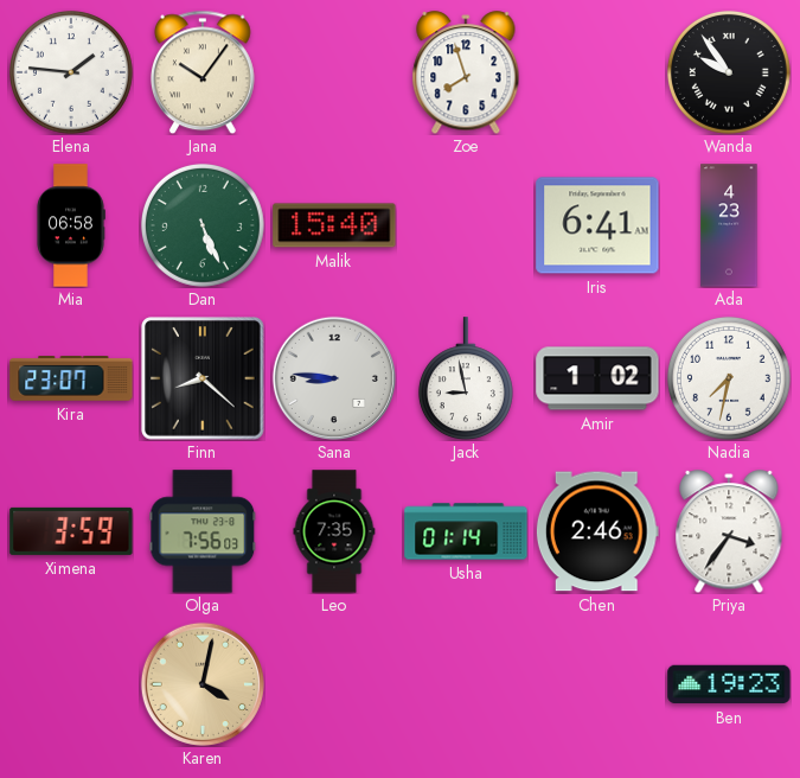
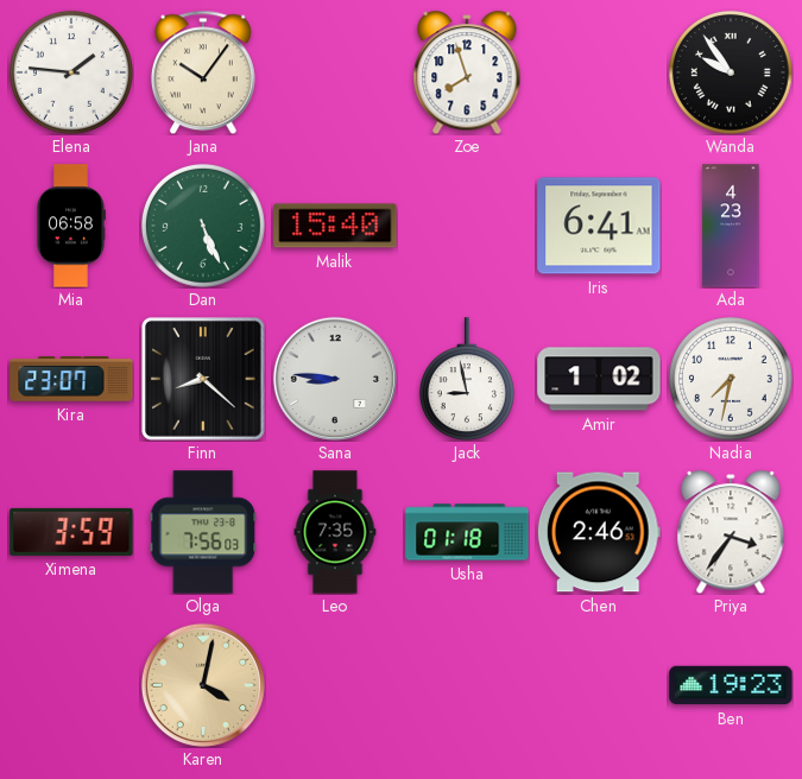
Usha: 01:14 -> 01:18
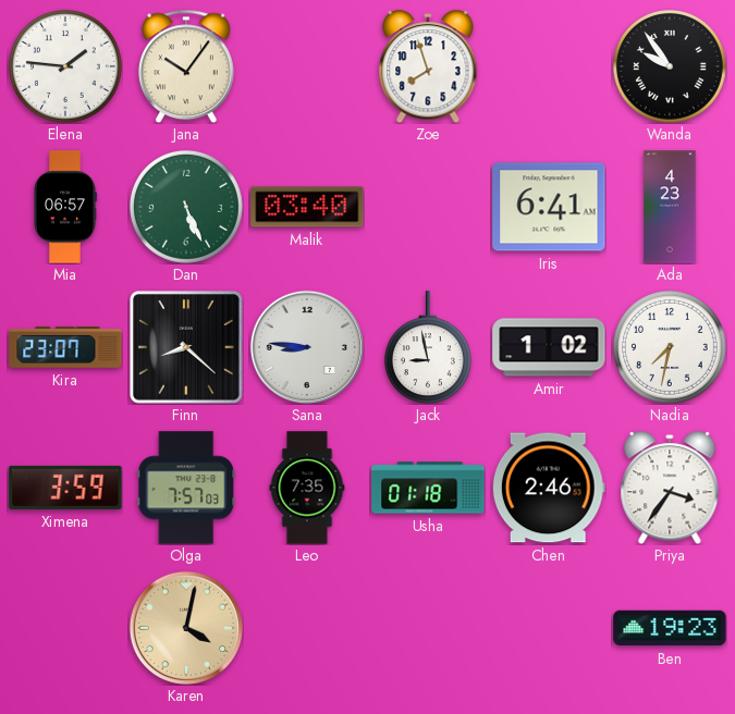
Mia: 06:58 -> 06:57
Malik: 15:40 -> 03:40
Olga: 7:56 -> 7:57
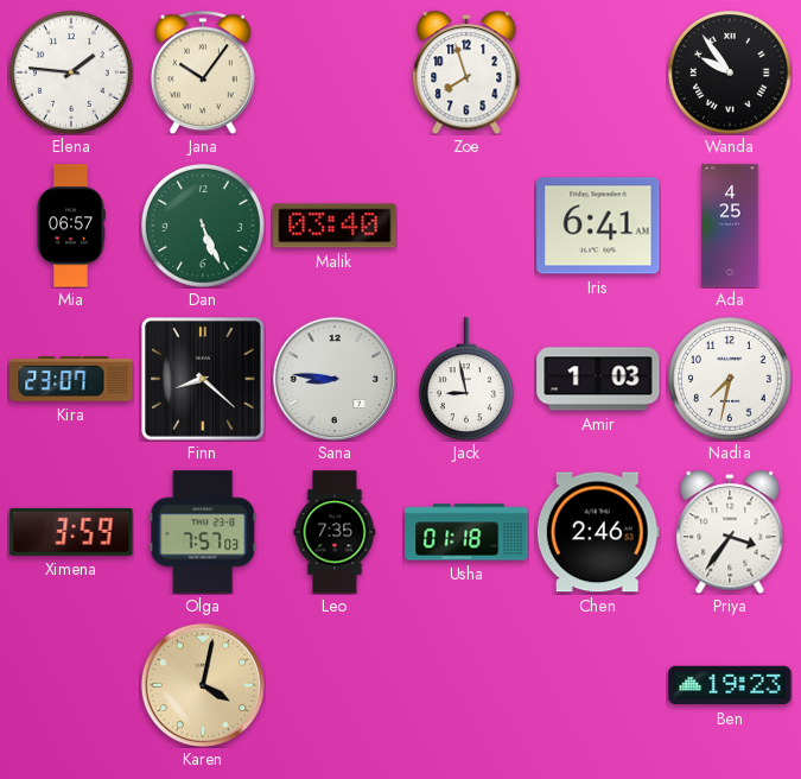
Ada: 4:23 -> 4:25
Amir: 1:02 -> 1:03
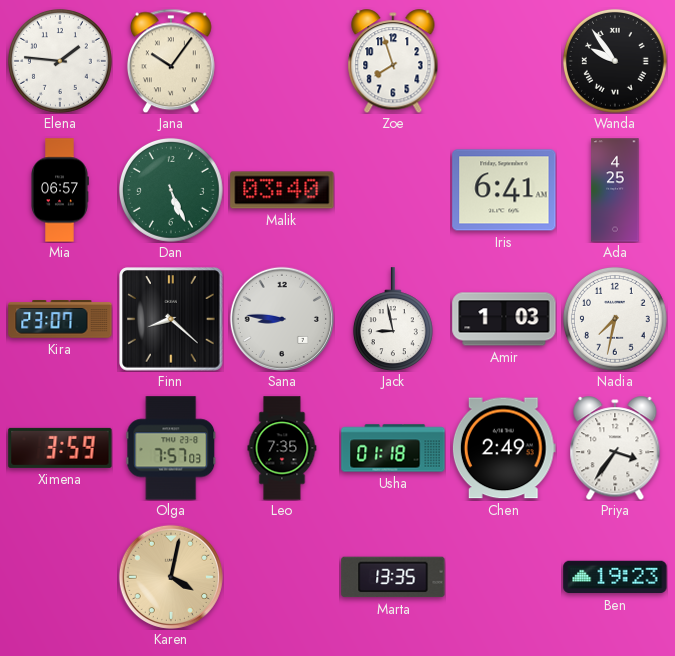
Chen: 2:46 -> 2:49
Marta: none -> 13:35
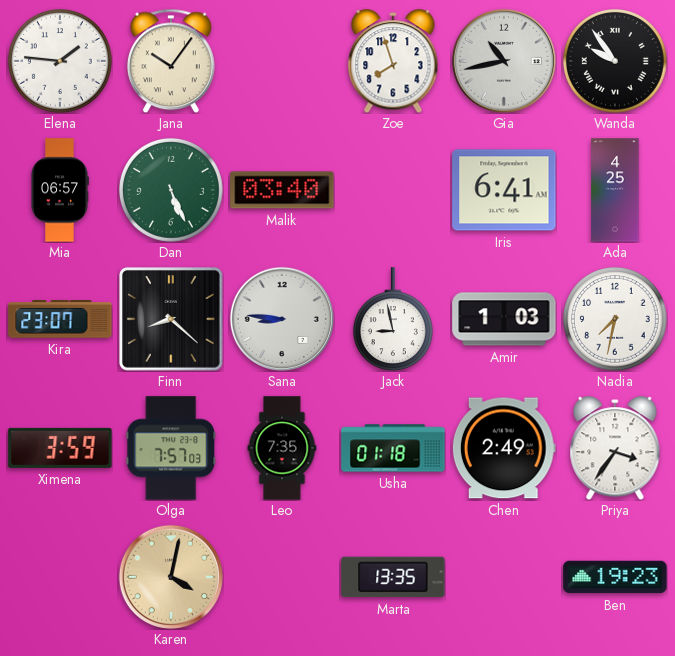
Gia: none -> 10:43
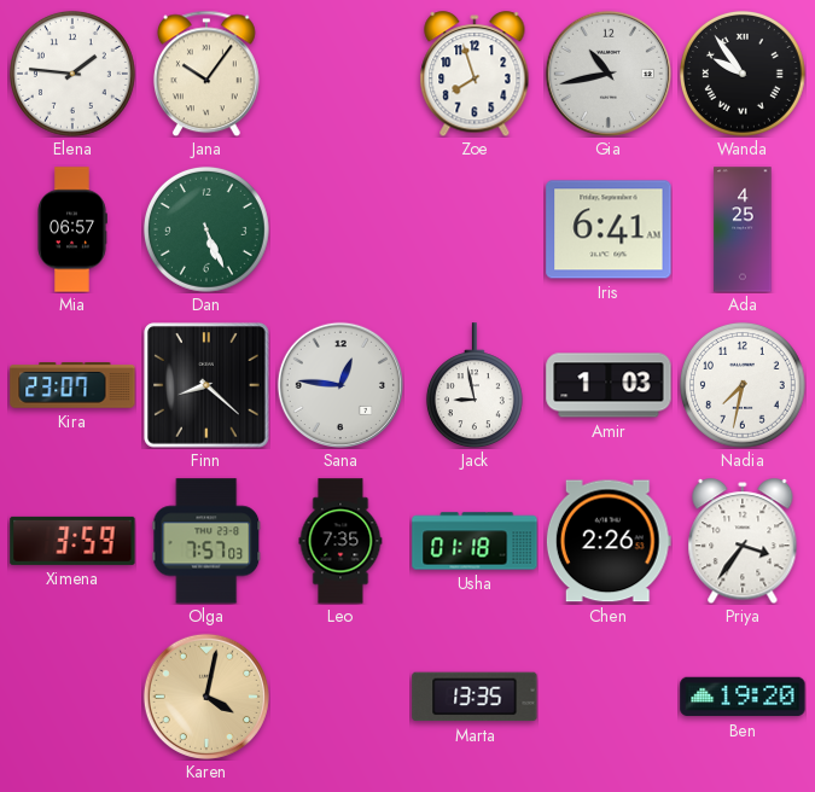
Malik: 03:40 -> none
Sana: 8:46 -> 12:46
Chen: 2:49 -> 2:26
Ben: 19:23 -> 19:20
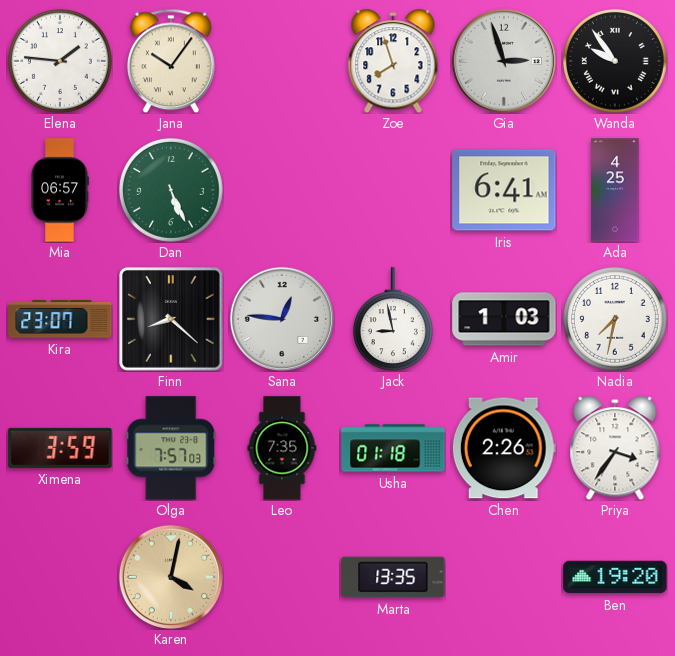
Gia: 10:43 -> 2:57
